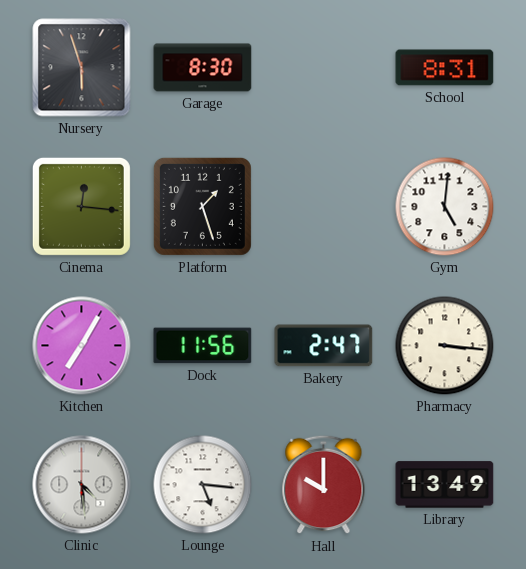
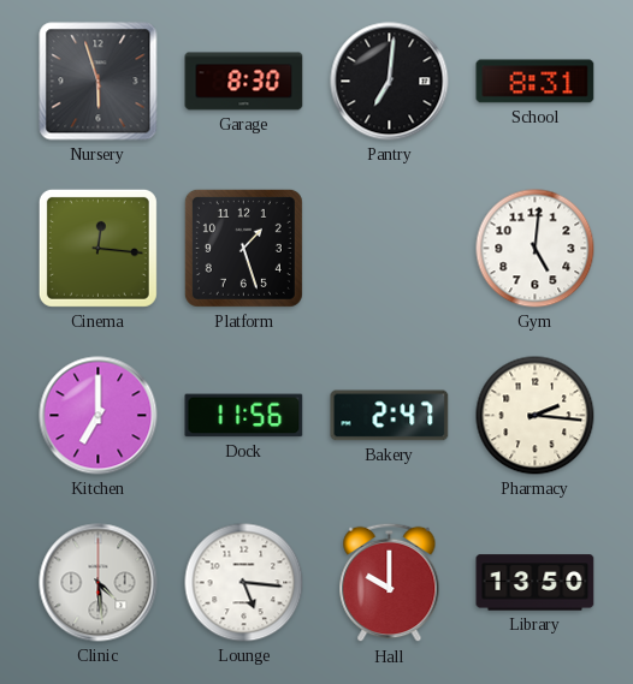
Pantry: none -> 7:01
Kitchen: 7:05 -> 7:00
Pharmacy: 3:16 -> 2:16
Library: 13:49 -> 13:50
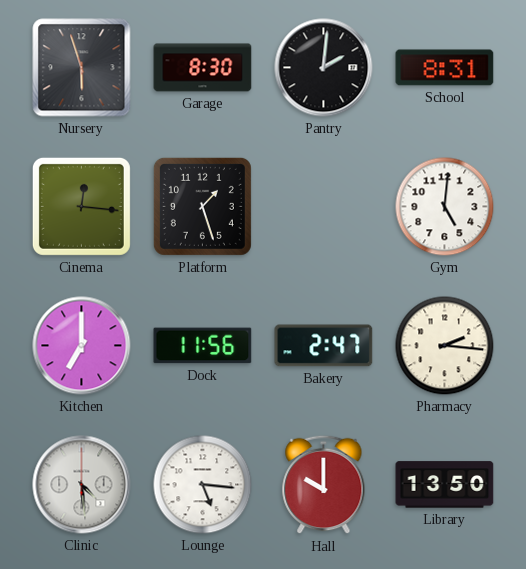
Pantry: 7:01 -> 2:01
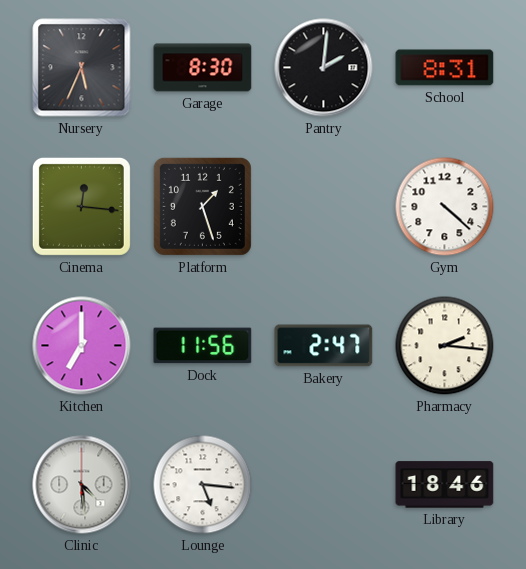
Nursery: 5:57 -> 5:34
Gym: 5:01 -> 4:22
Hall: 10:00 -> none
Library: 13:50 -> 18:46
